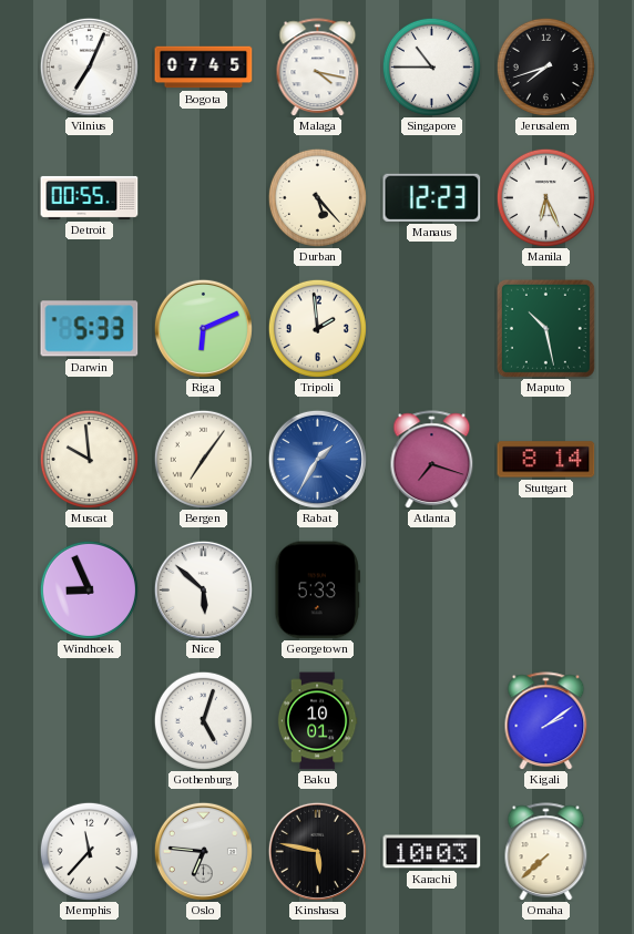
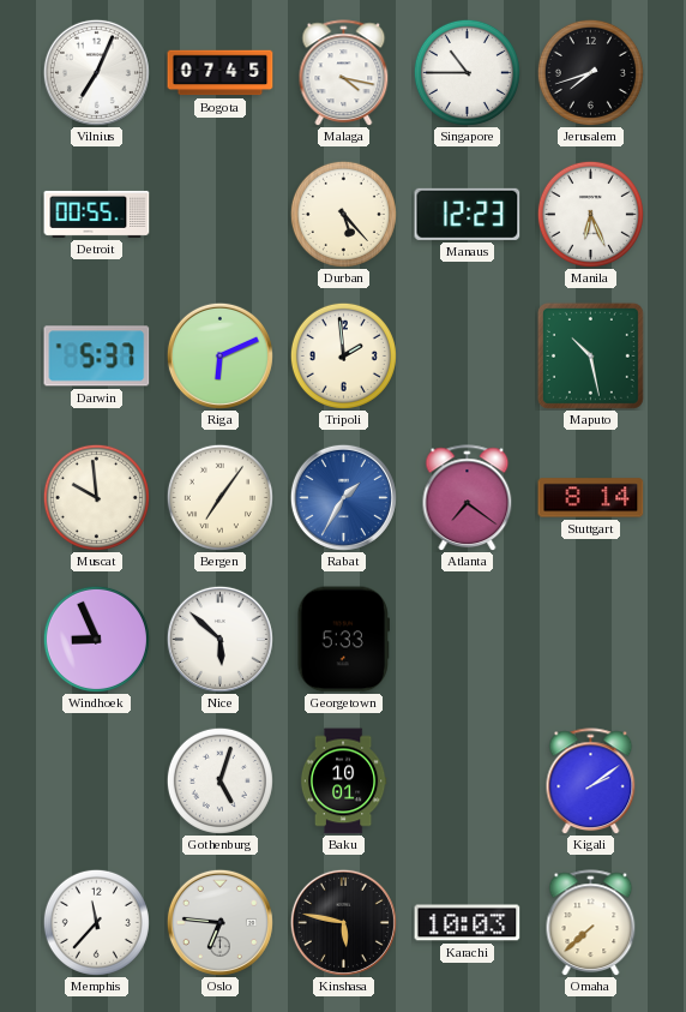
Darwin: 5:33 -> 5:37
Atlanta: 7:18 -> 7:21
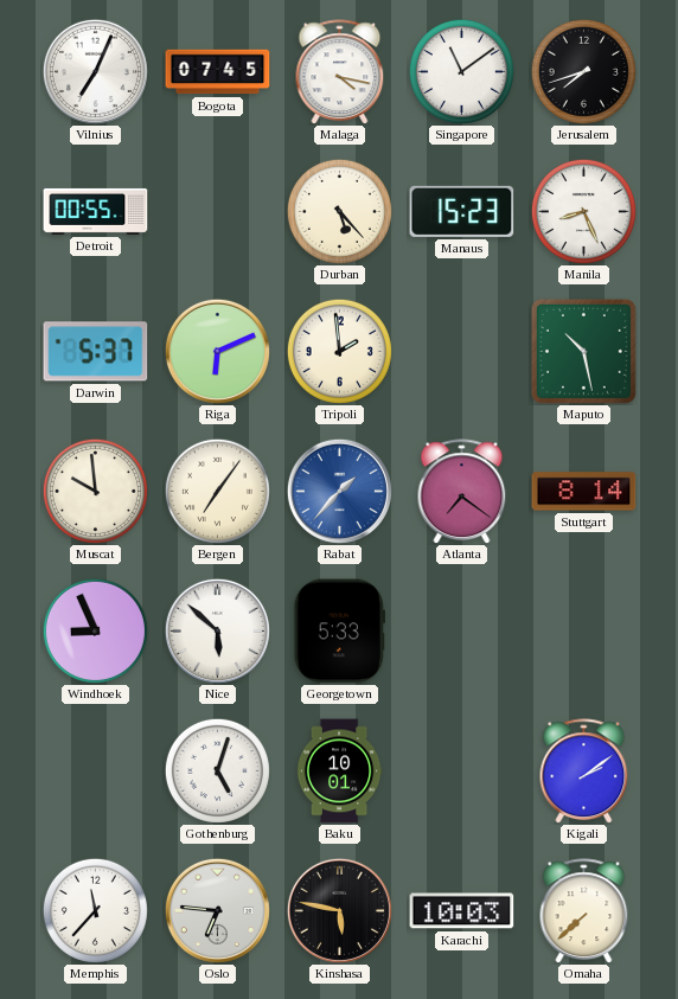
Singapore: 10:45 -> 11:09
Manaus: 12:23 -> 15:23
Manila: 6:26 -> 8:26
Rabat: 1:35 -> 1:37
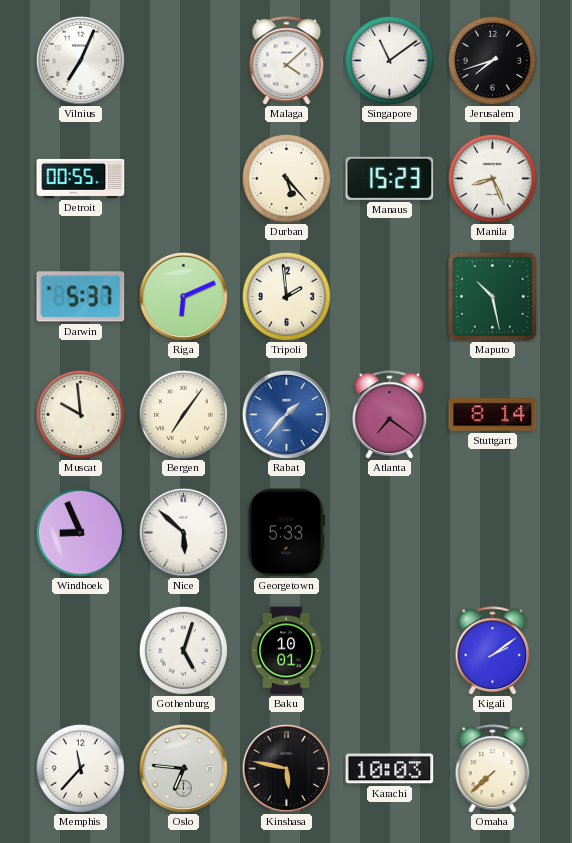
Bogota: 07:45 -> none
Malaga: 4:17 -> 4:08
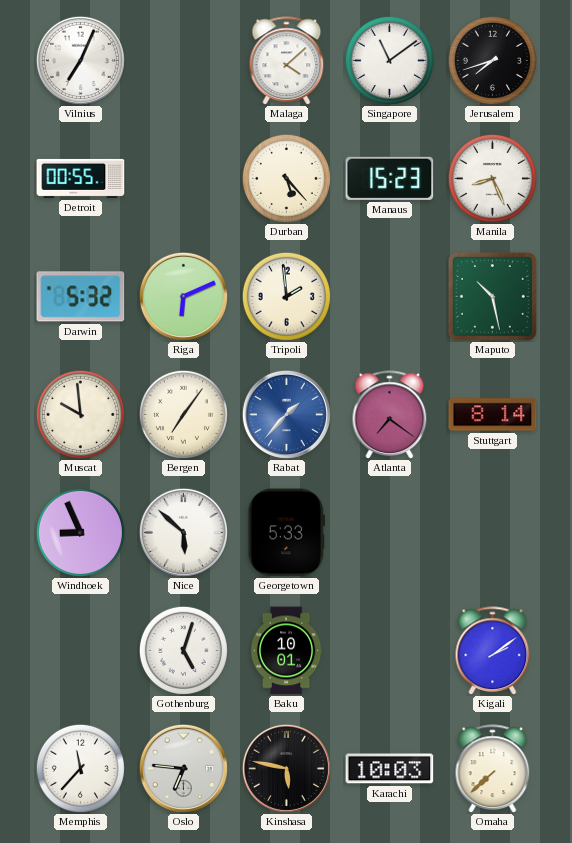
Darwin: 5:37 -> 5:32
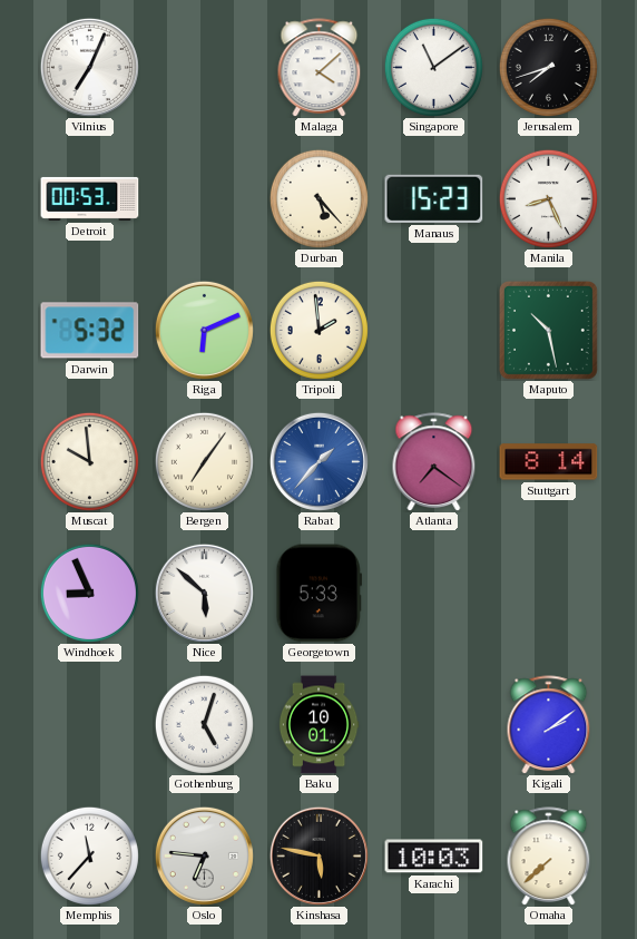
Detroit: 00:55 -> 00:53
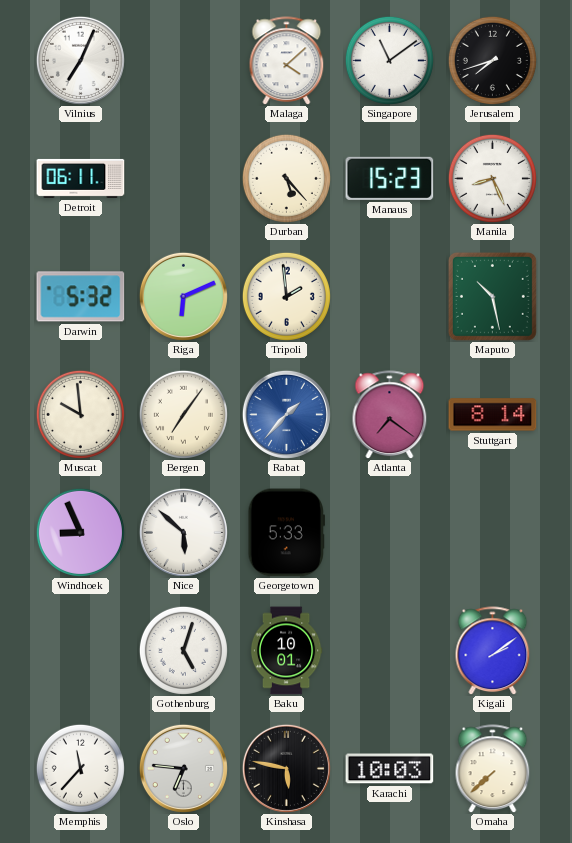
Detroit: 00:53 -> 06:11
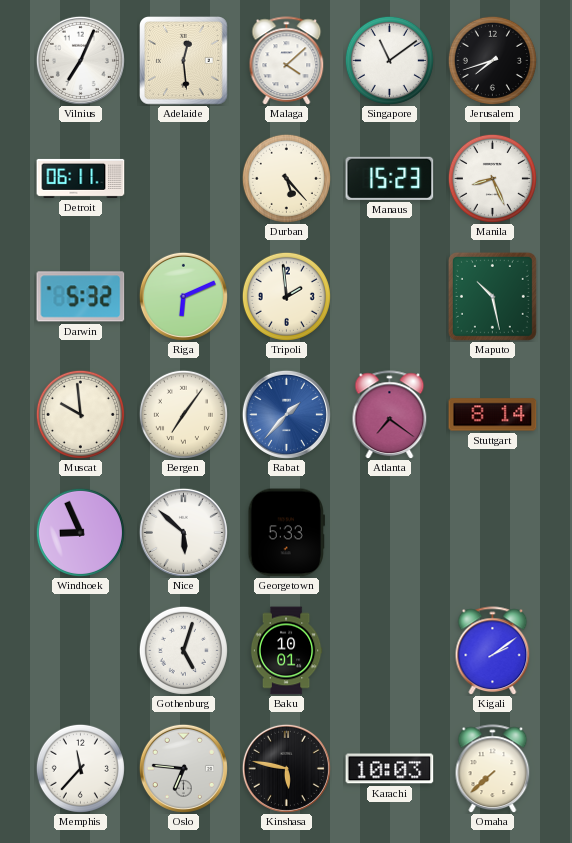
Adelaide: none -> 12:29
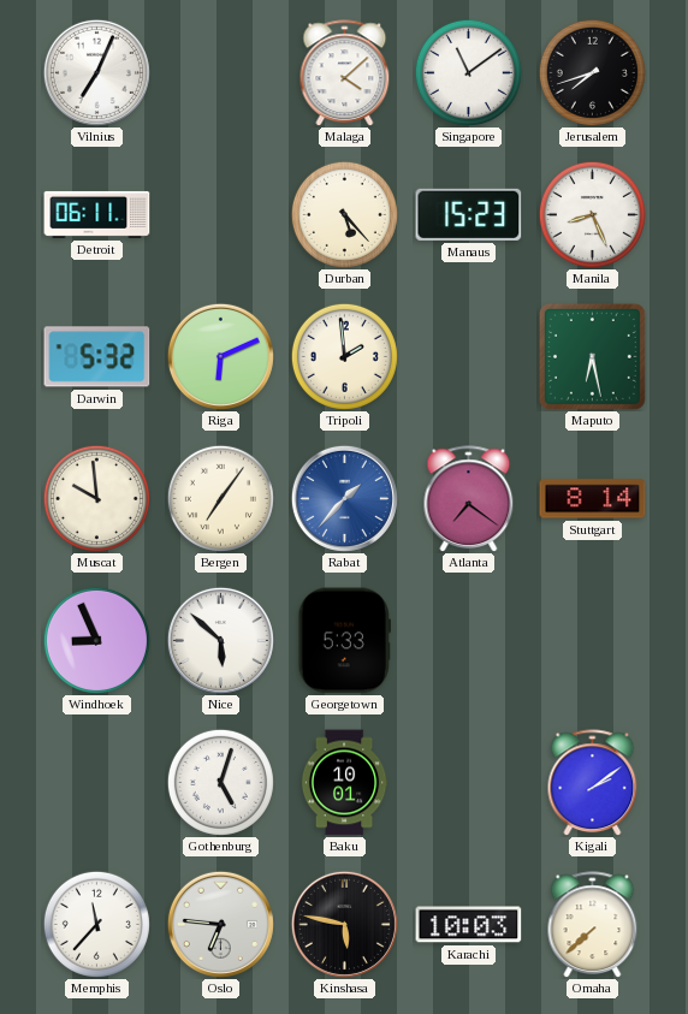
Adelaide: 12:29 -> none
Maputo: 10:28 -> 6:28
